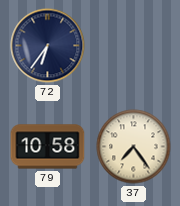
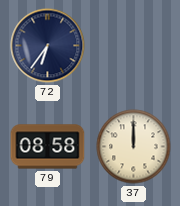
79: 10:58 -> 08:58
37: 7:24 -> 12:00
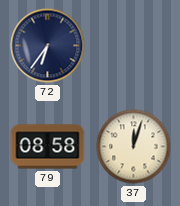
37: 12:00 -> 12:03
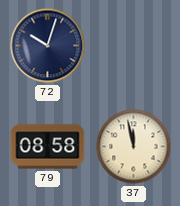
72: 6:36 -> 10:03
37: 12:03 -> 11:58
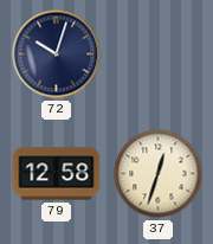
79: 08:58 -> 12:58
37: 11:58 -> 12:33
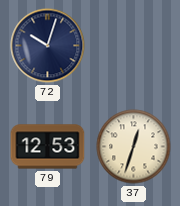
79: 12:58 -> 12:53
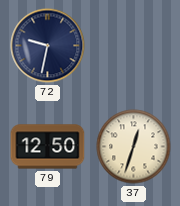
72: 10:03 -> 9:32
79: 12:53 -> 12:50
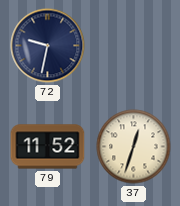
79: 12:50 -> 11:52
